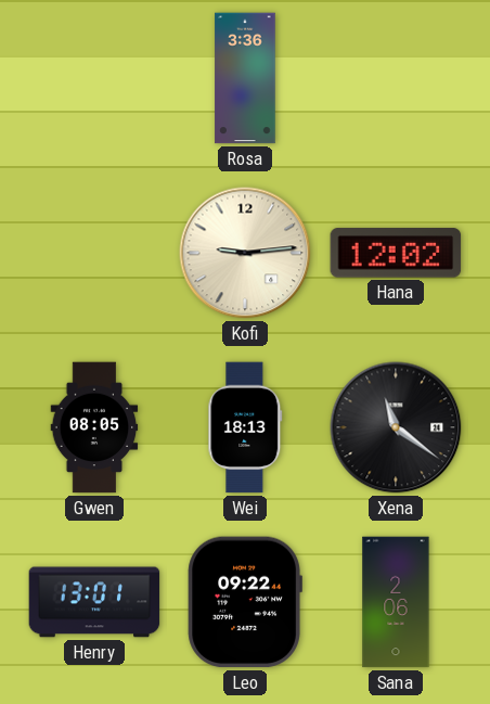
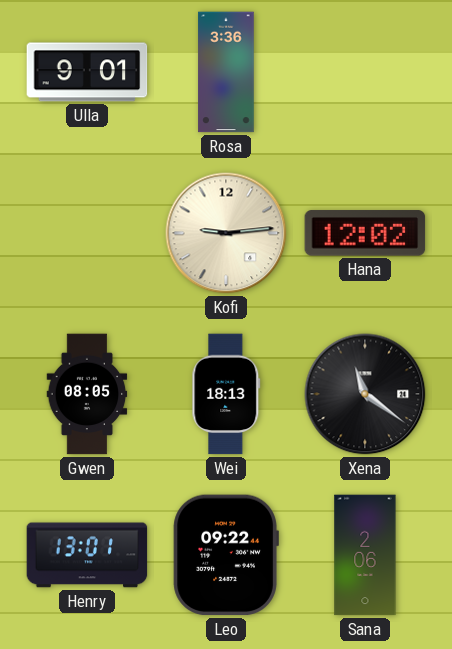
Ulla: none -> 9:01
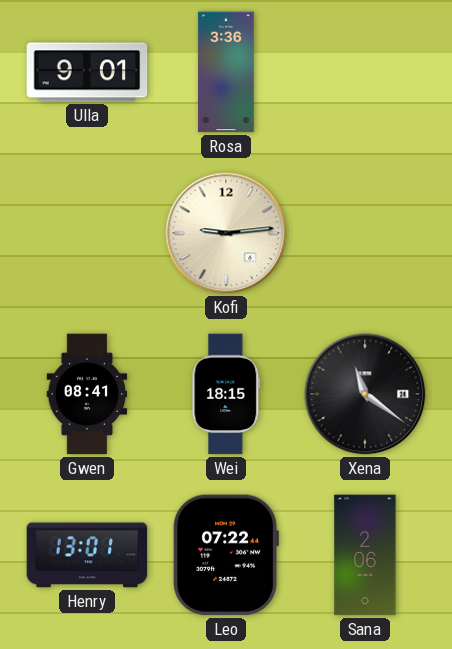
Hana: 12:02 -> none
Gwen: 08:05 -> 08:41
Wei: 18:13 -> 18:15
Leo: 09:22 -> 07:22
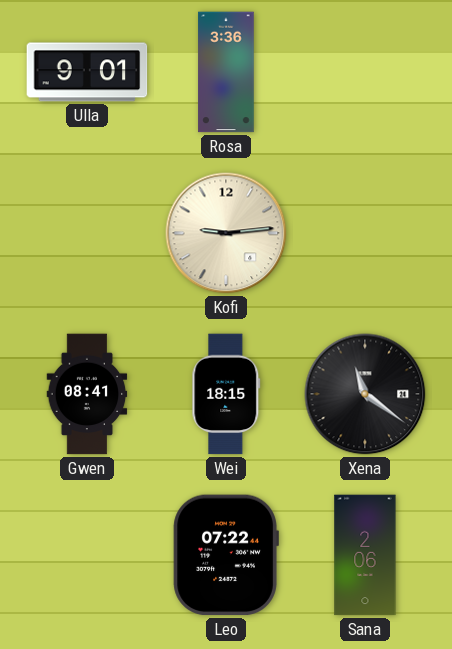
Henry: 13:01 -> none
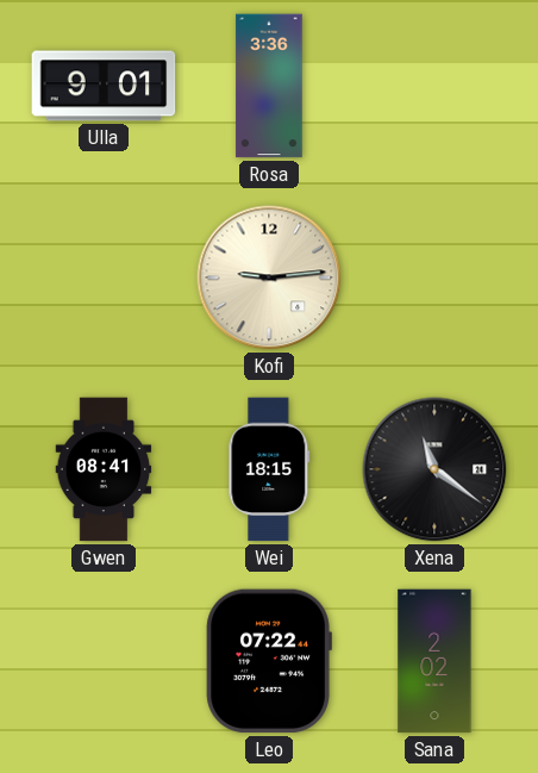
Sana: 2:06 -> 2:02
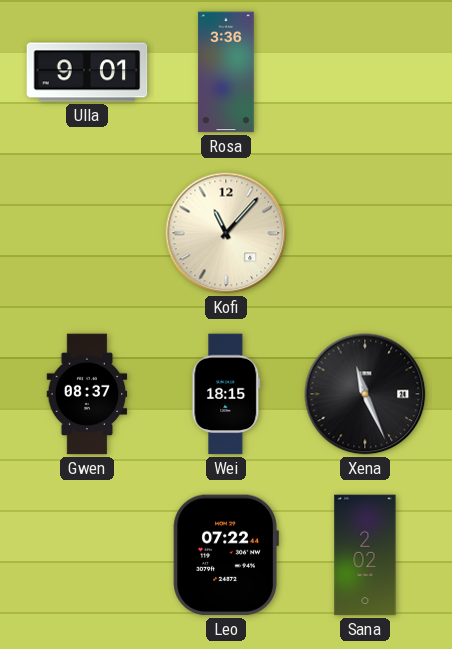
Kofi: 9:14 -> 11:07
Gwen: 08:41 -> 08:37
Xena: 11:21 -> 11:26
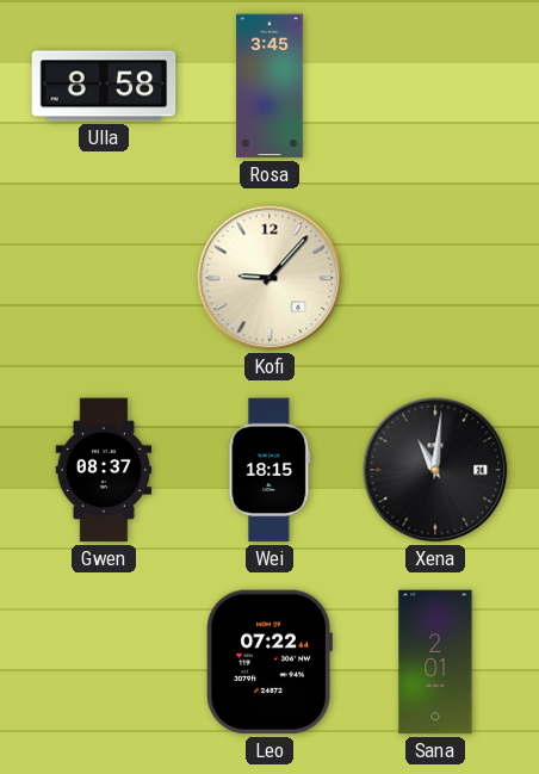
Ulla: 9:01 -> 8:58
Rosa: 3:36 -> 3:45
Kofi: 11:07 -> 9:07
Xena: 11:26 -> 11:01
Sana: 2:02 -> 2:01
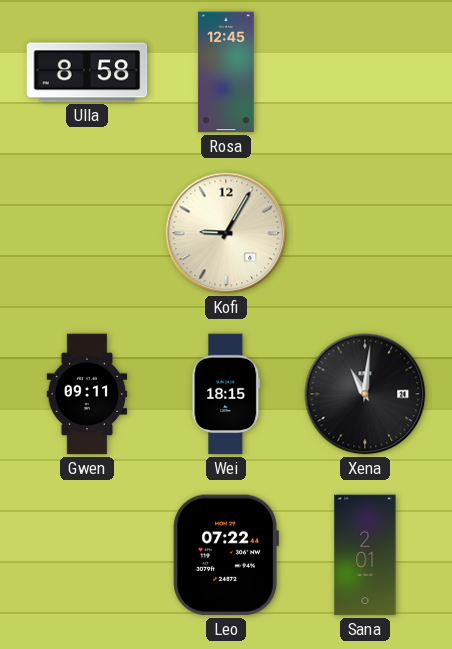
Rosa: 3:45 -> 12:45
Kofi: 9:07 -> 9:05
Gwen: 08:37 -> 09:11
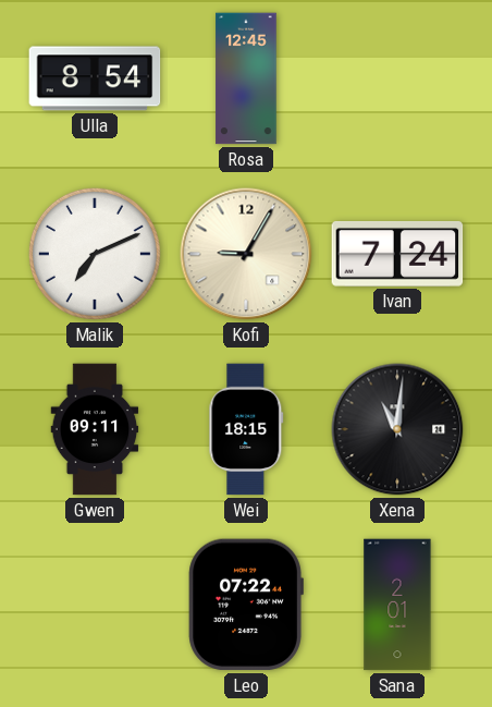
Ulla: 8:58 -> 8:54
Malik: none -> 7:11
Ivan: none -> 7:24
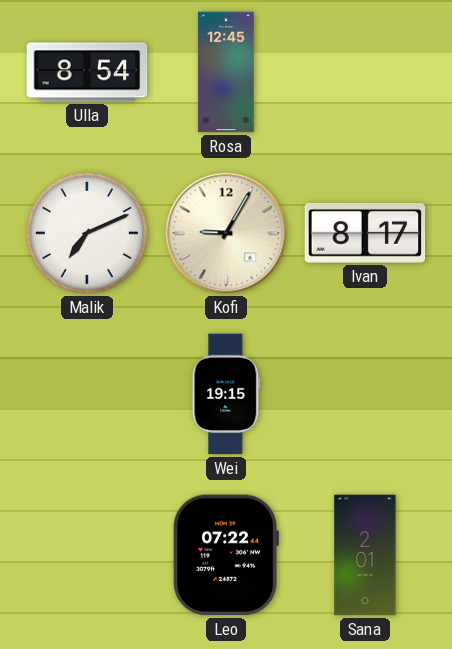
Ivan: 7:24 -> 8:17
Gwen: 09:11 -> none
Wei: 18:15 -> 19:15
Xena: 11:01 -> none
